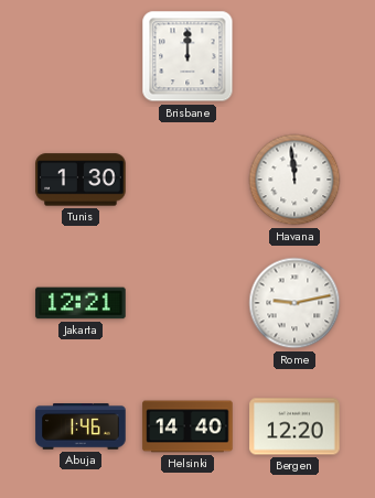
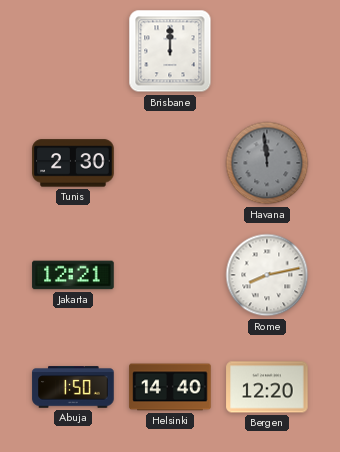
Tunis: 1:30 -> 2:30
Havana dial: white -> grey
Rome: 9:13 -> 8:13
Abuja: 1:46 -> 1:50
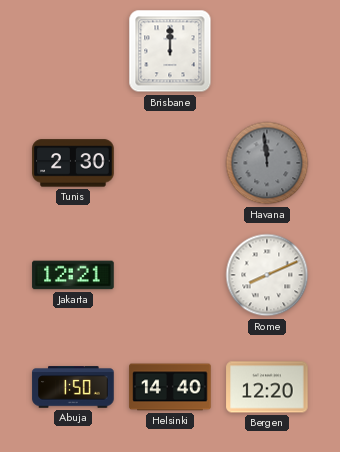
Rome: 8:13 -> 8:11
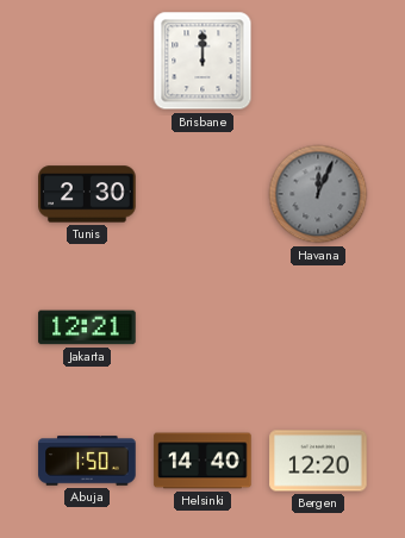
Havana: 11:59 -> 12:04
Rome: 8:11 -> none
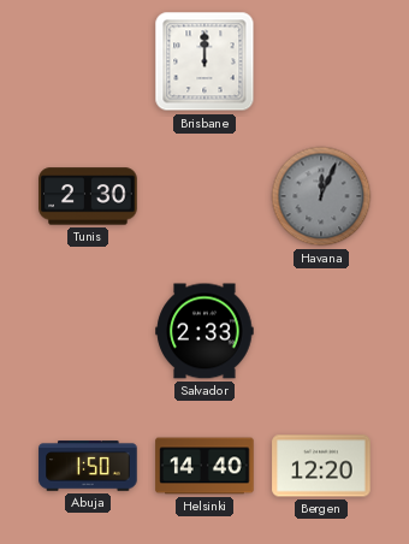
Jakarta: 12:21 -> none
Salvador: none -> 2:33
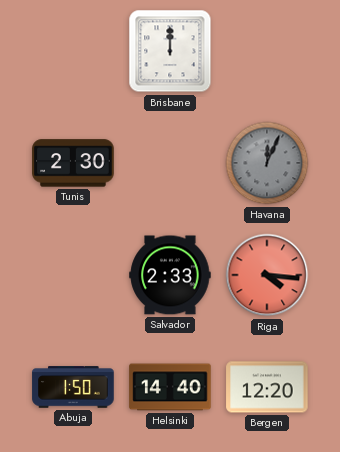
Riga: none -> 4:16
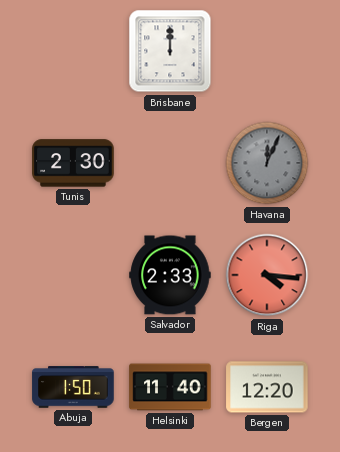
Helsinki: 14:40 -> 11:40
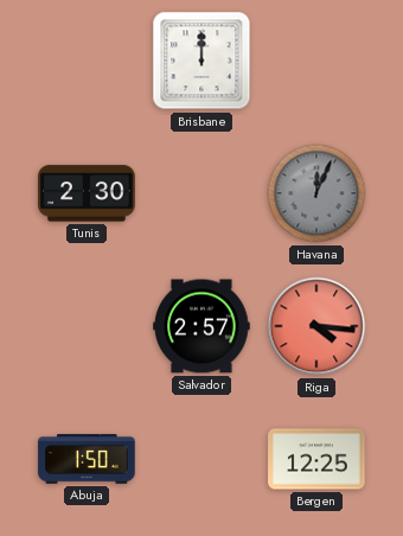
Salvador: 2:33 -> 2:57
Helsinki: 11:40 -> none
Bergen: 12:20 -> 12:25
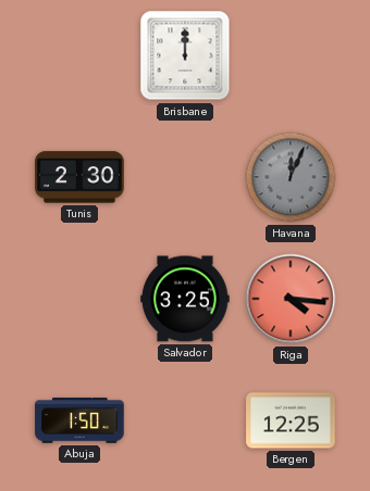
Salvador: 2:57 -> 3:25
